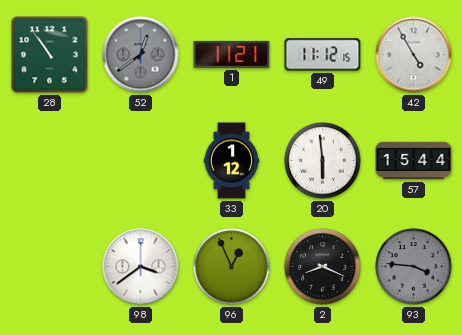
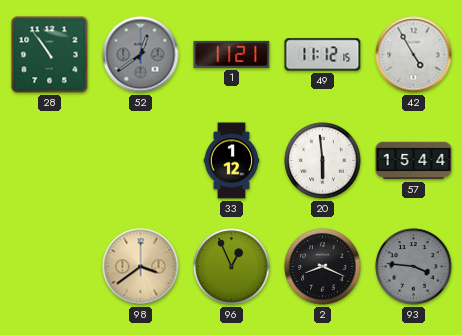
98 dial: white -> champagne
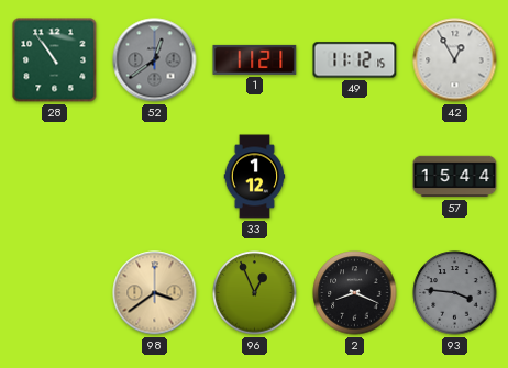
42: 4:55 -> 12:55
20: 5:59 -> none
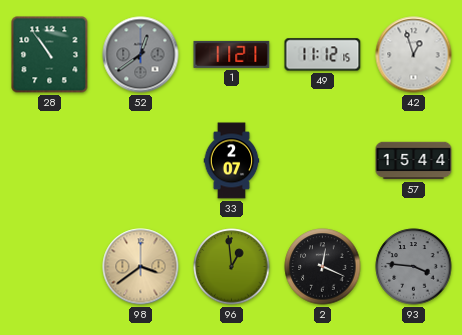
42: 12:55 -> 12:57
33: 1:12 -> 2:07
96: 12:56 -> 12:59
2: 8:19 -> 12:19
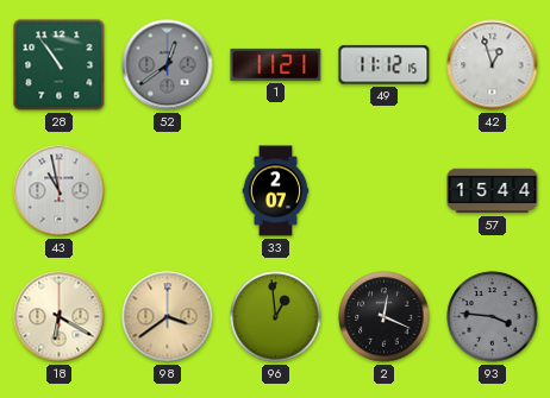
43: none -> 10:58
18: none -> 6:20
